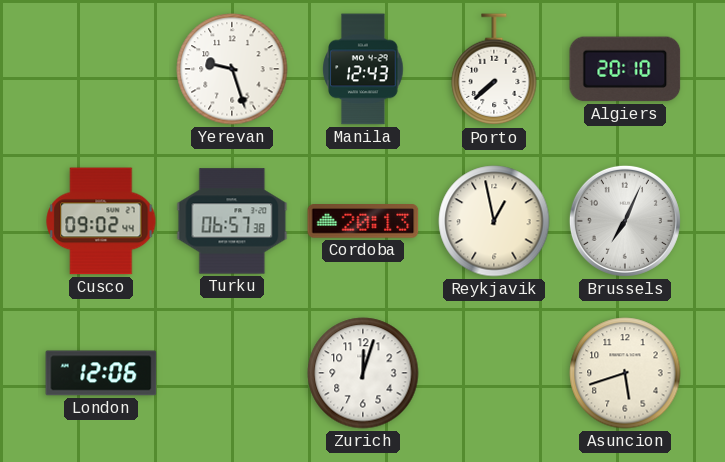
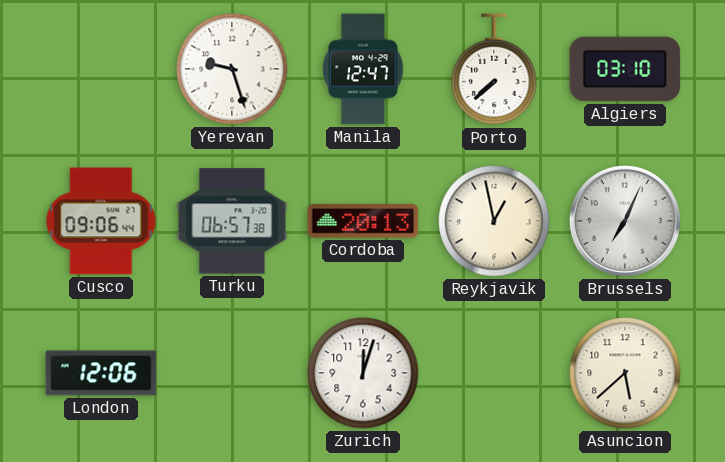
Manila: 12:43 -> 12:47
Algiers: 20:10 -> 03:10
Cusco: 09:02 -> 09:06
Asuncion: 5:42 -> 5:38
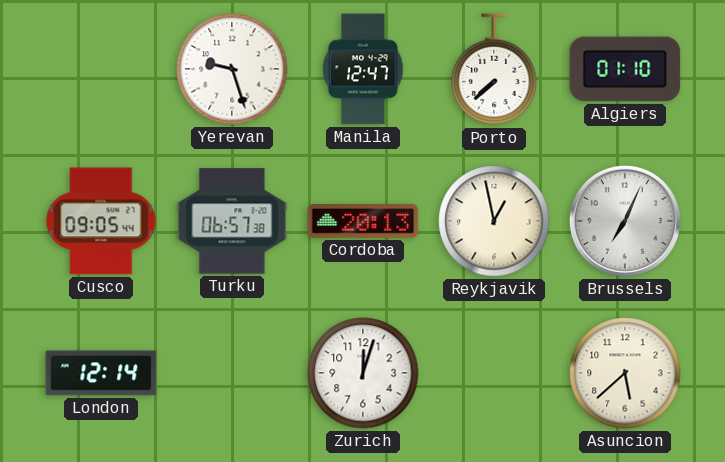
Algiers: 03:10 -> 01:10
Cusco: 09:06 -> 09:05
London: 12:06 -> 12:14
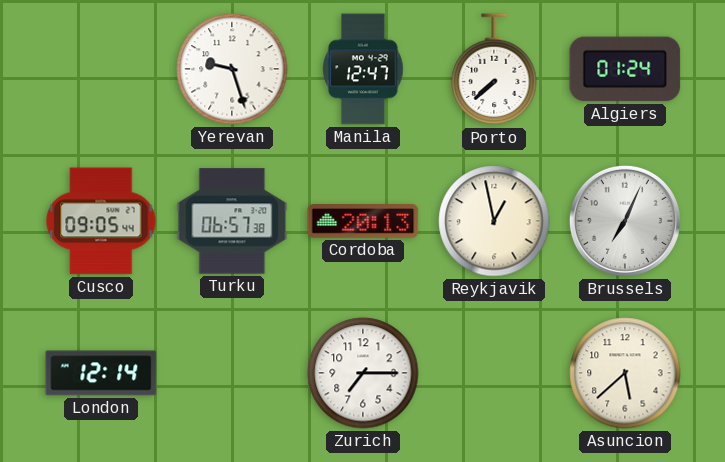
Algiers: 01:10 -> 01:24
Zurich: 12:03 -> 7:15
